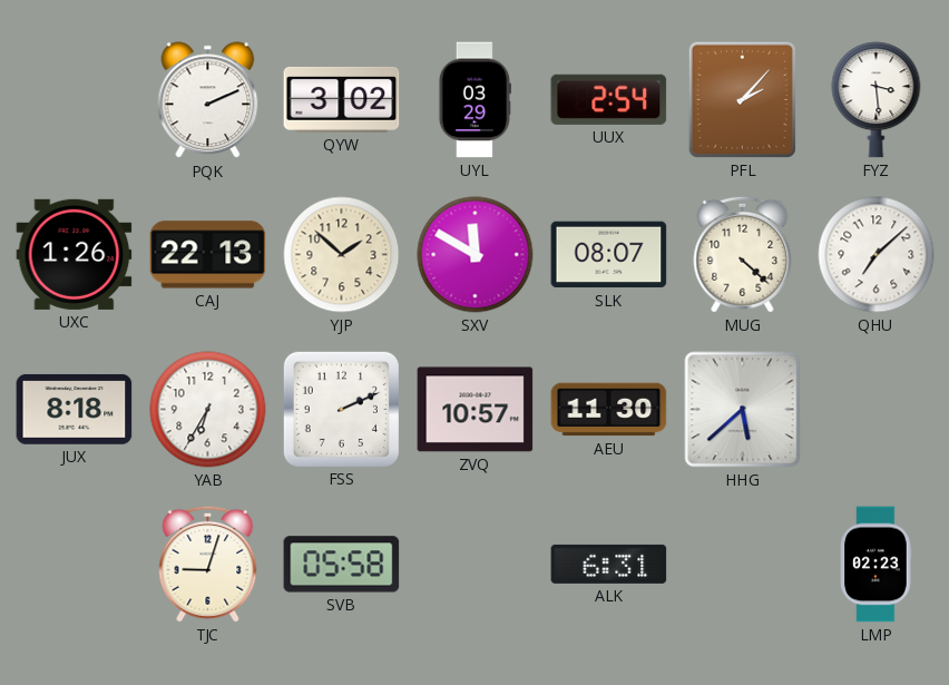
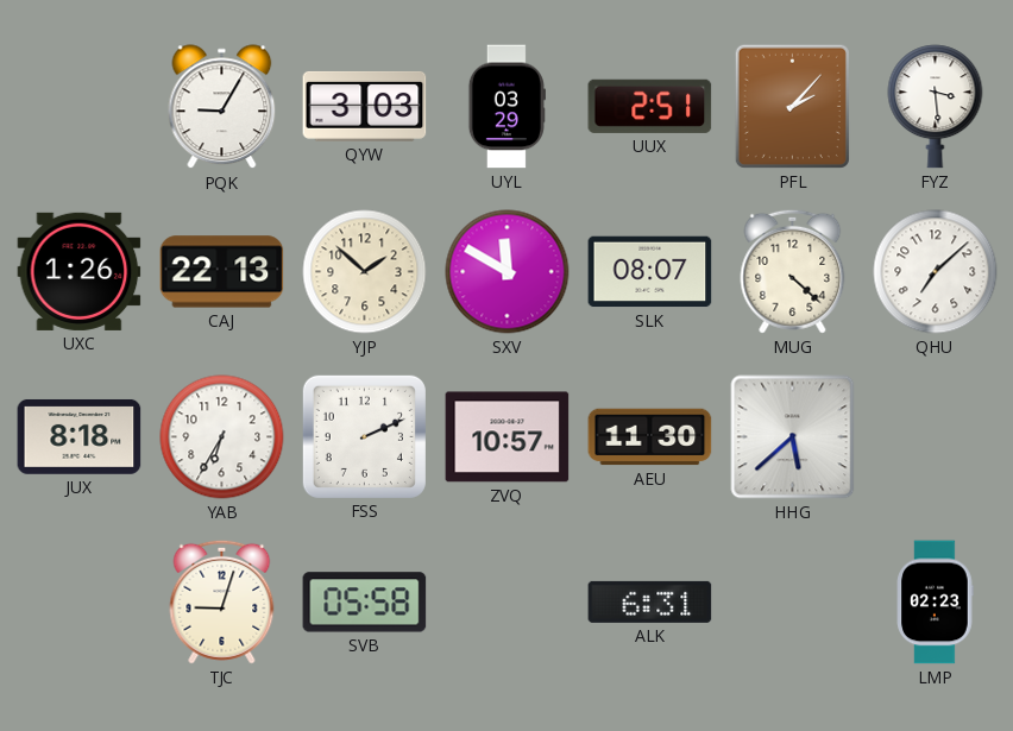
PQK: 2:11 -> 9:05
QYW: 3:02 -> 3:03
UUX: 2:54 -> 2:51
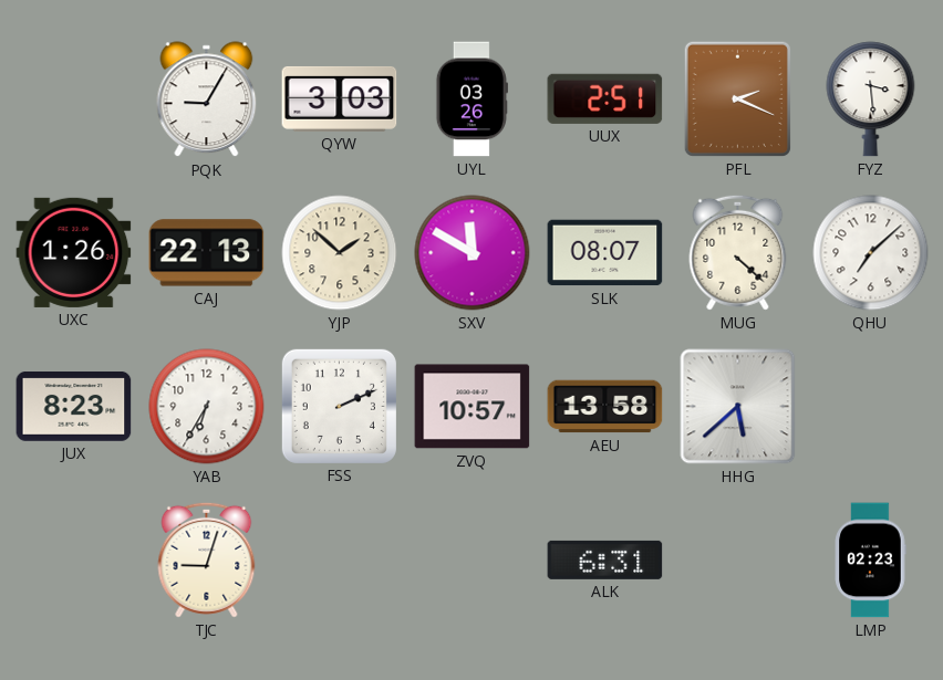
UYL: 03:29 -> 03:26
PFL: 2:07 -> 2:19
JUX: 8:18 -> 8:23
AEU: 11:30 -> 13:58
SVB: 05:58 -> none
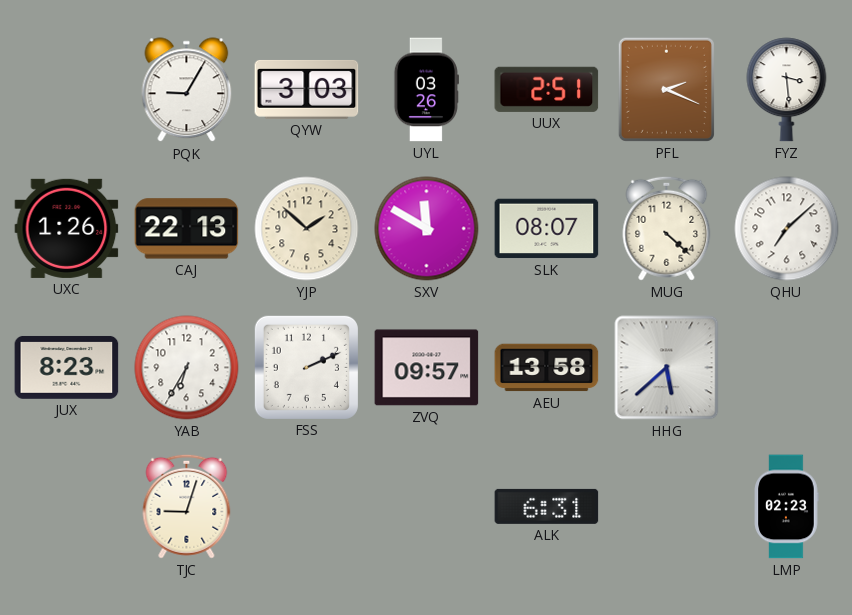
ZVQ: 10:57 -> 09:57
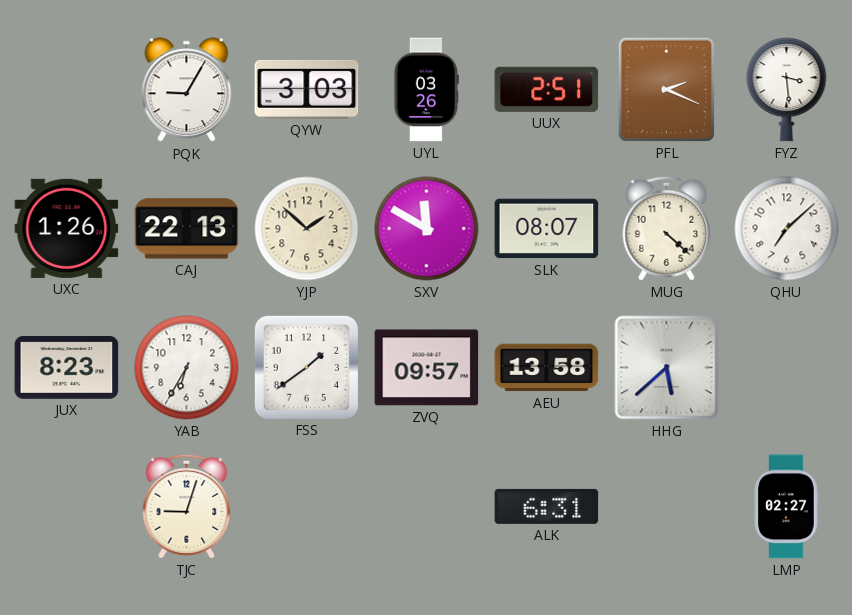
FSS: 2:11 -> 1:39
LMP: 02:23 -> 02:27
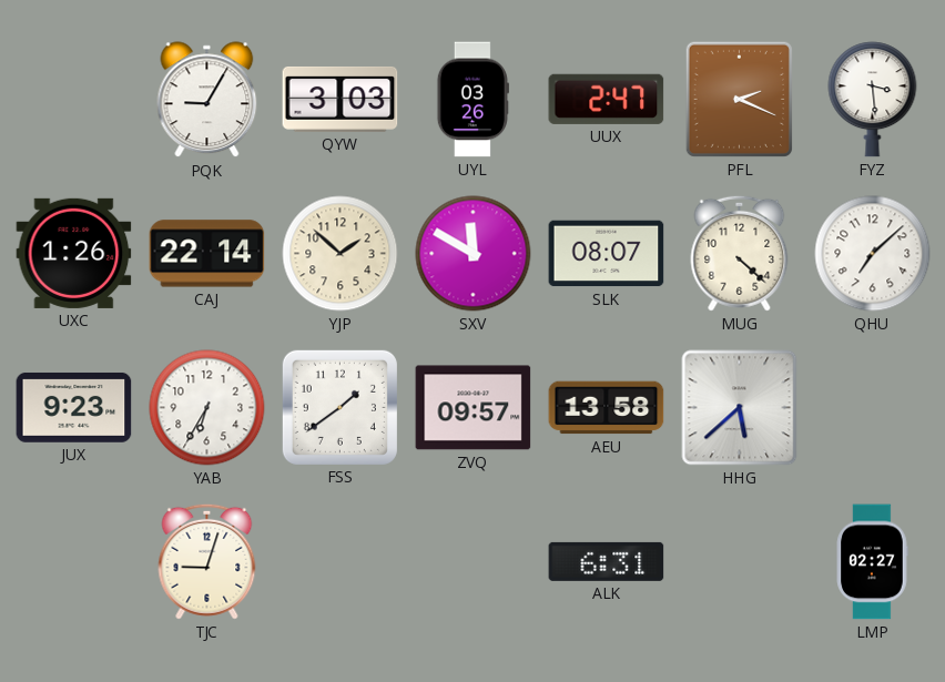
UUX: 2:51 -> 2:47
CAJ: 22:13 -> 22:14
JUX: 8:23 -> 9:23
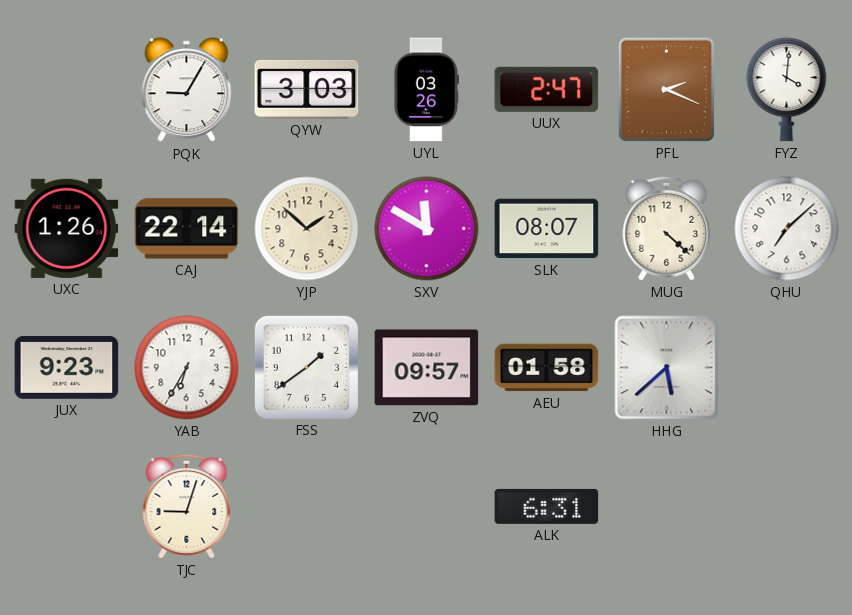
FYZ: 3:29 -> 4:01
AEU: 13:58 -> 01:58
LMP: 02:27 -> none
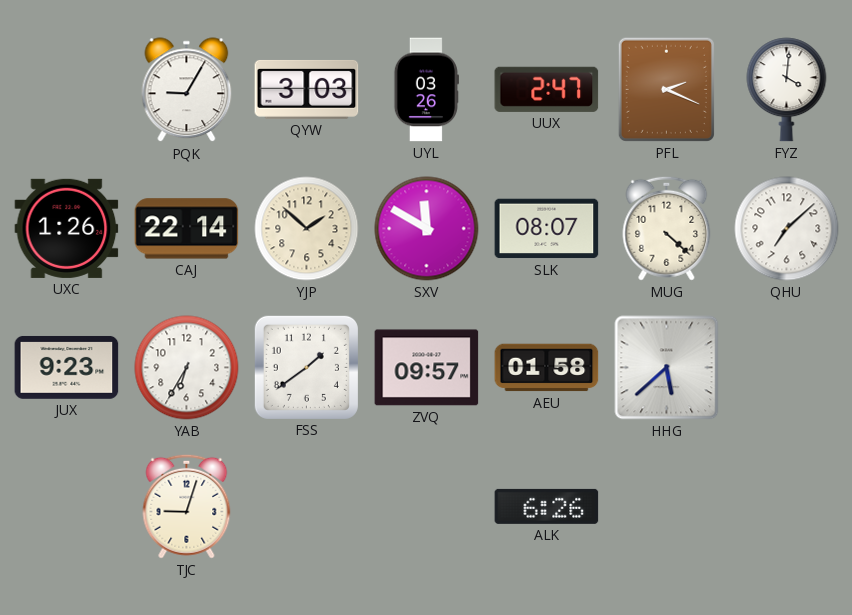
ALK: 6:31 -> 6:26
